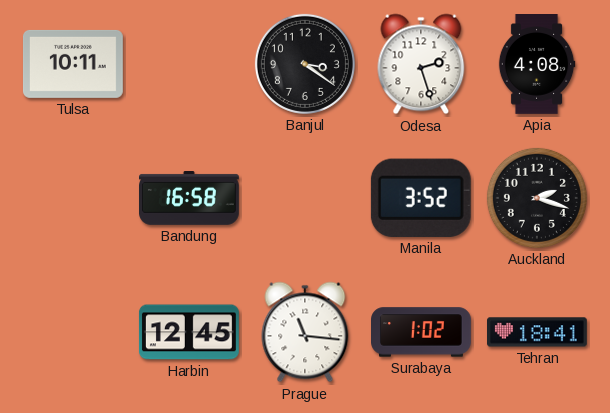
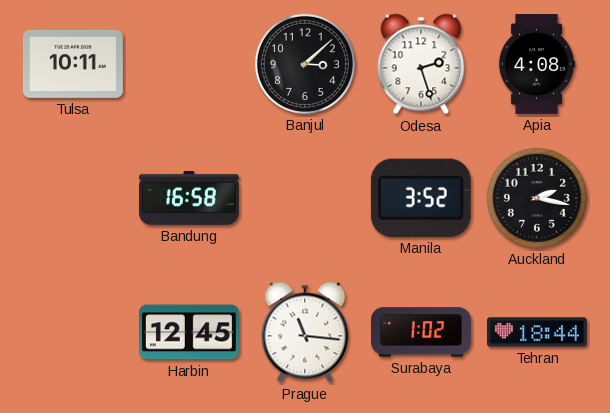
Banjul: 3:21 -> 3:08
Auckland: 2:18 -> 2:17
Tehran: 18:41 -> 18:44
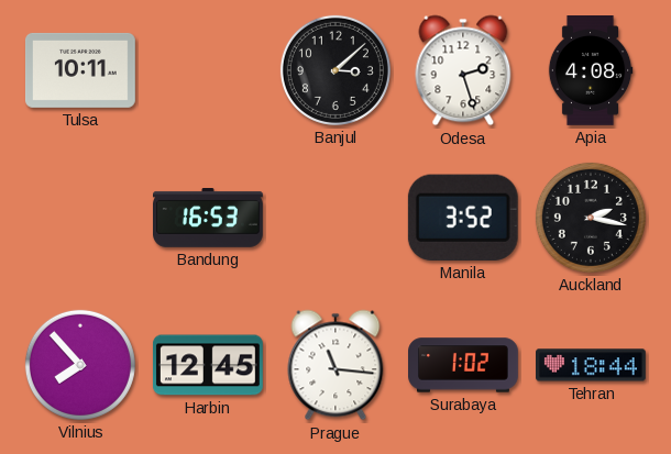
Bandung: 16:58 -> 16:53
Vilnius: none -> 7:53
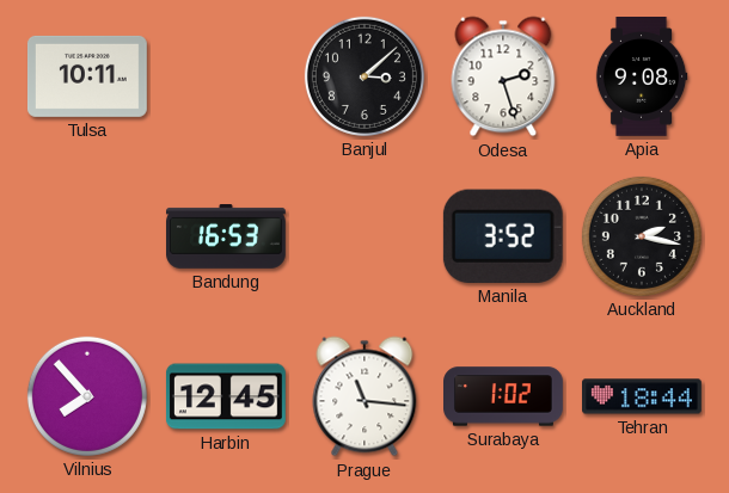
Apia: 4:08 -> 9:08
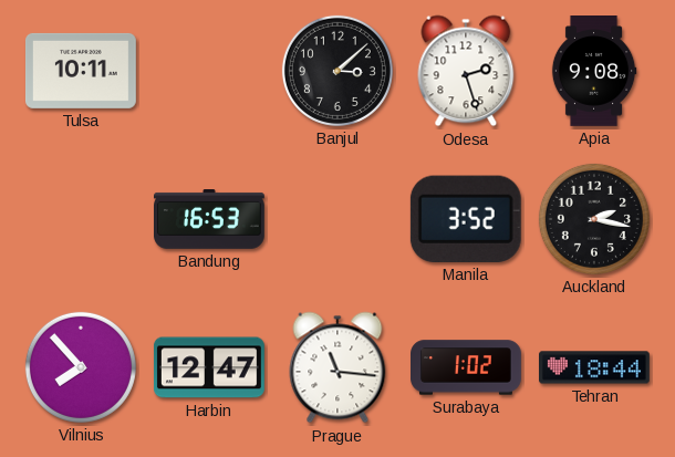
Harbin: 12:45 -> 12:47
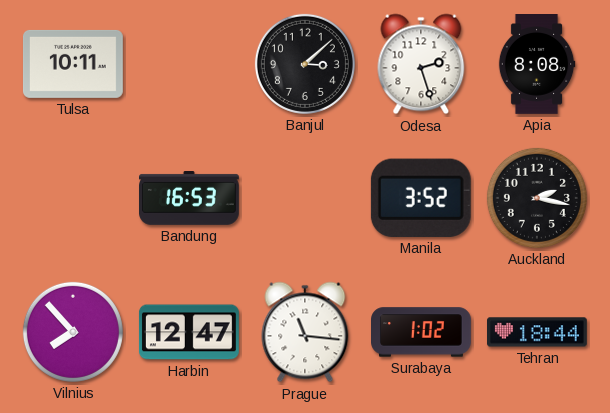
Apia: 9:08 -> 8:08
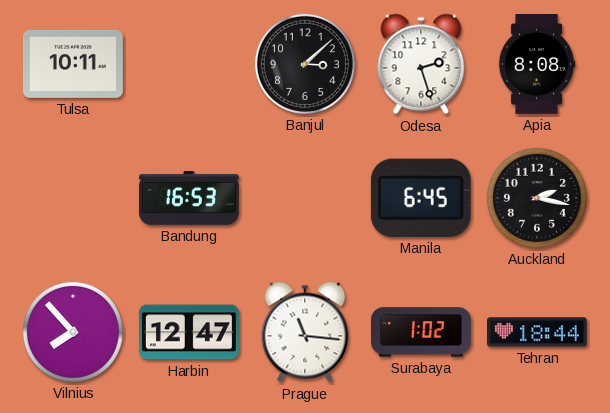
Manila: 3:52 -> 6:45
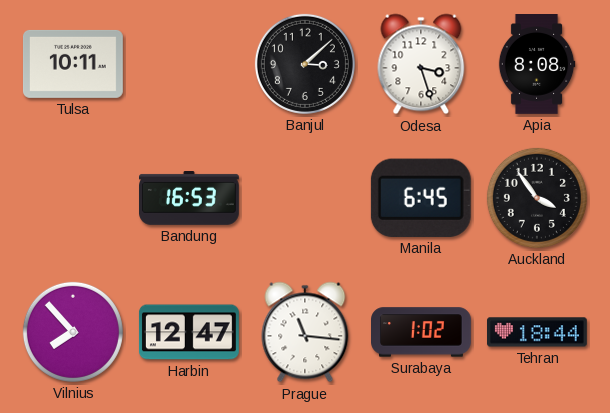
Odesa: 2:27 -> 3:27
Auckland: 2:17 -> 3:54
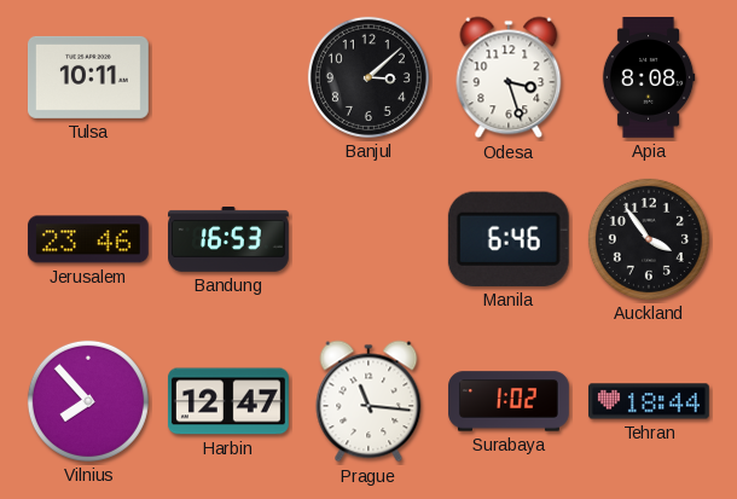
Jerusalem: none -> 23:46
Manila: 6:45 -> 6:46
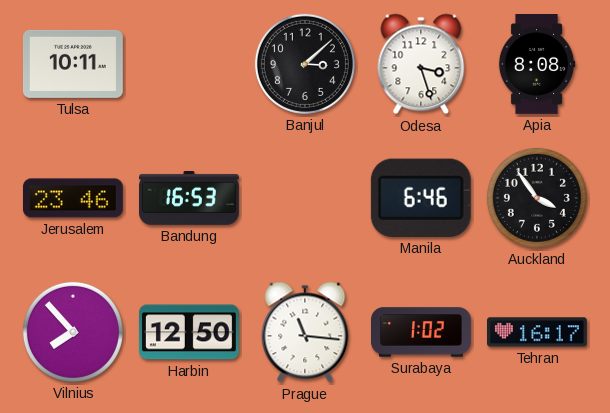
Harbin: 12:47 -> 12:50
Tehran: 18:44 -> 16:17
